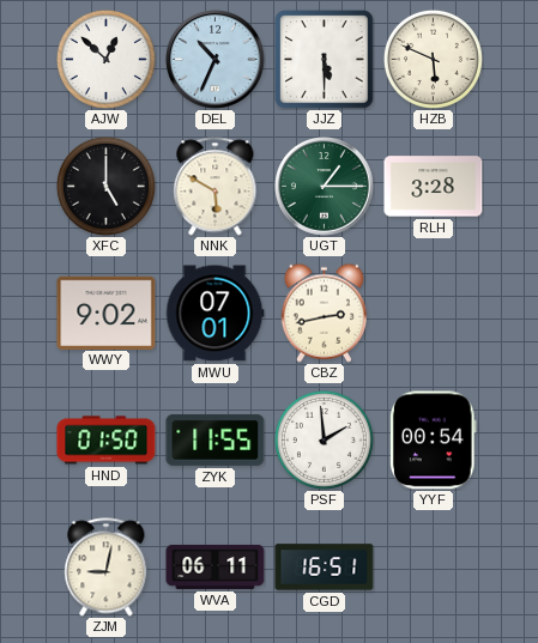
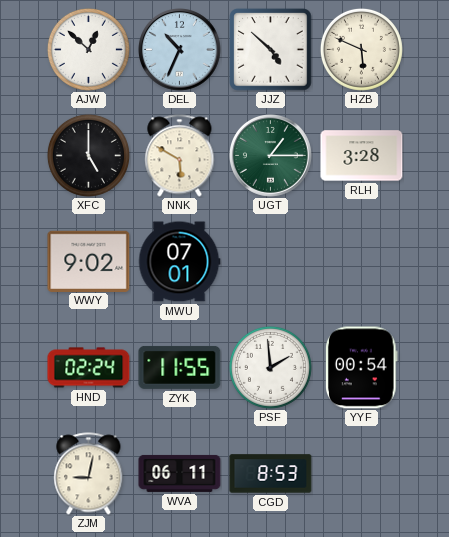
JJZ: 5:30 -> 4:52
CBZ: 2:43 -> none
HND: 01:50 -> 02:24
CGD: 16:51 -> 8:53
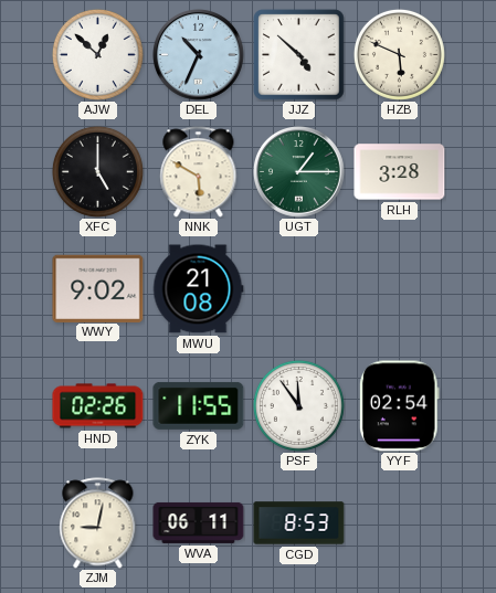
MWU: 07:01 -> 21:08
HND: 02:24 -> 02:26
PSF: 1:59 -> 11:54
YYF: 00:54 -> 02:54
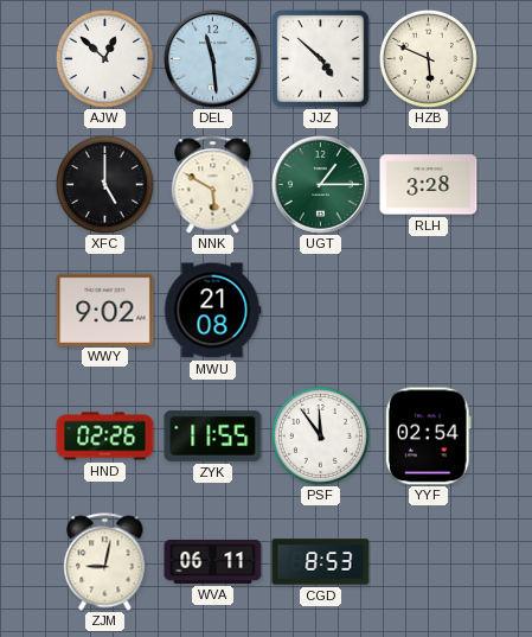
DEL: 10:34 -> 11:29
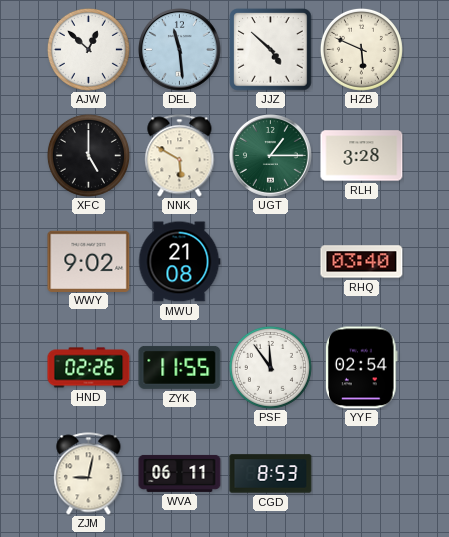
RHQ: none -> 03:40
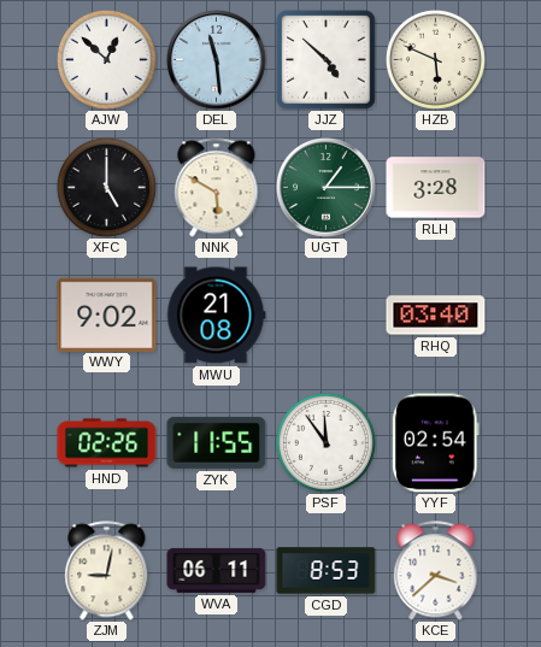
KCE: none -> 3:38
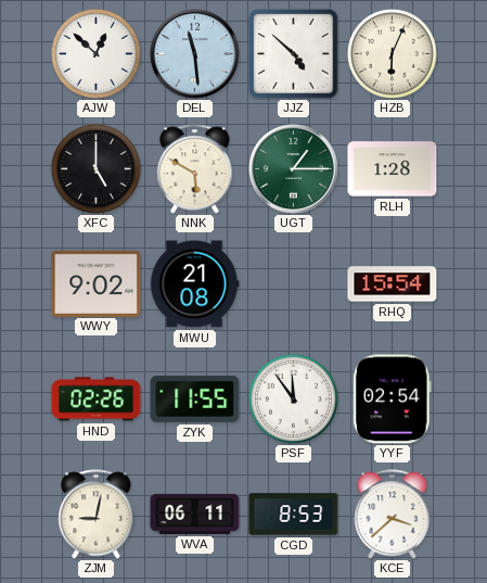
HZB: 5:49 -> 6:04
RLH: 3:28 -> 1:28
RHQ: 03:40 -> 15:54
